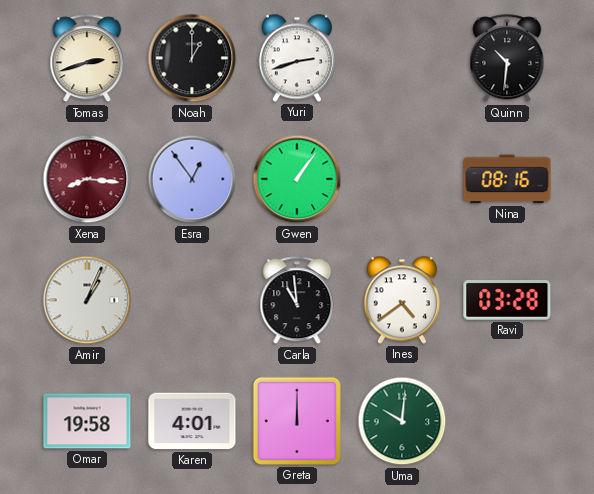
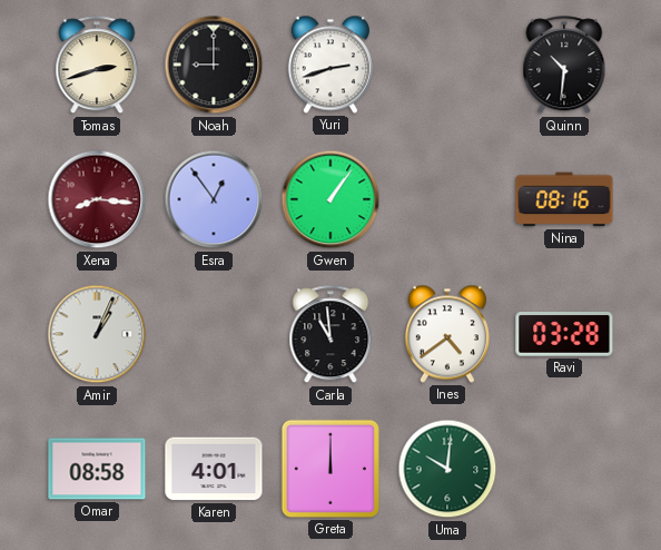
Noah: 1:00 -> 9:00
Omar: 19:58 -> 08:58
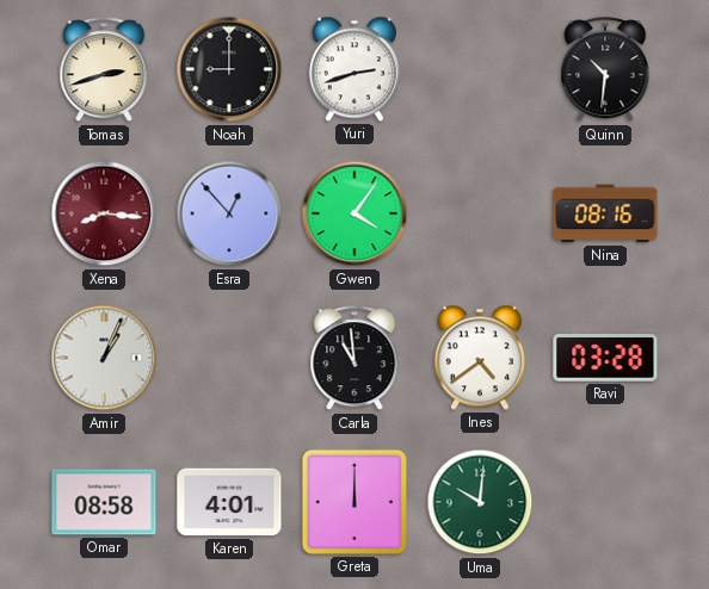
Esra: 12:54 -> 12:53
Gwen: 1:06 -> 4:06
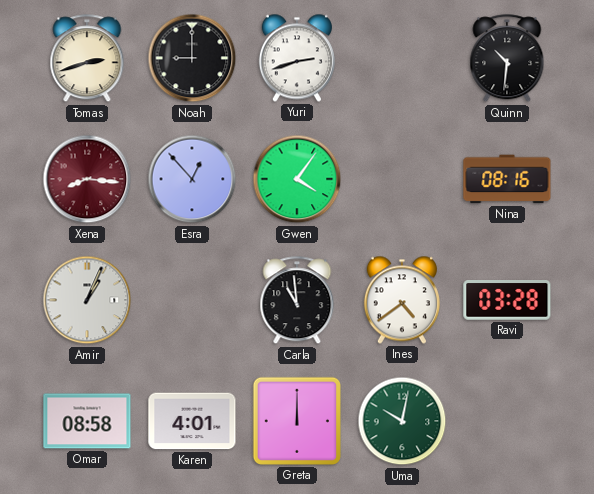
Uma: 10:01 -> 10:02
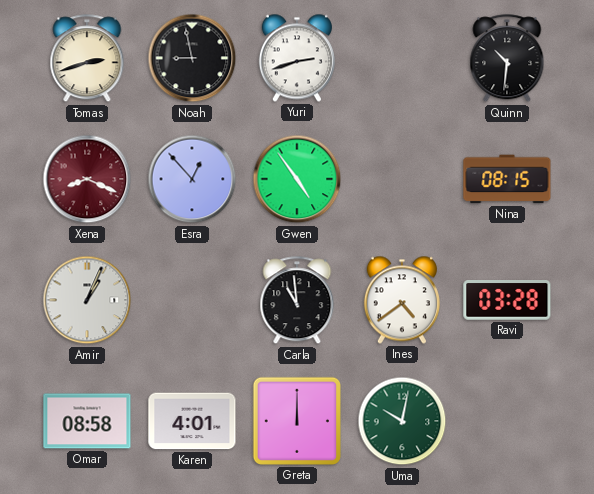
Noah: 9:00 -> 8:58
Xena: 8:16 -> 8:19
Gwen: 4:06 -> 4:54
Nina: 08:16 -> 08:15
